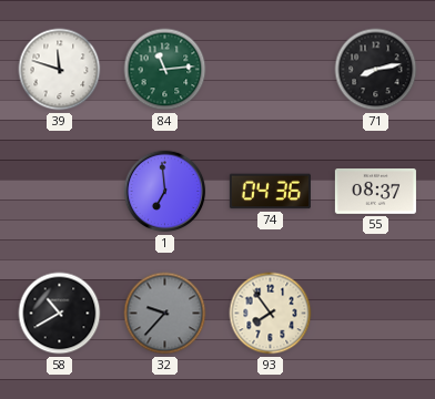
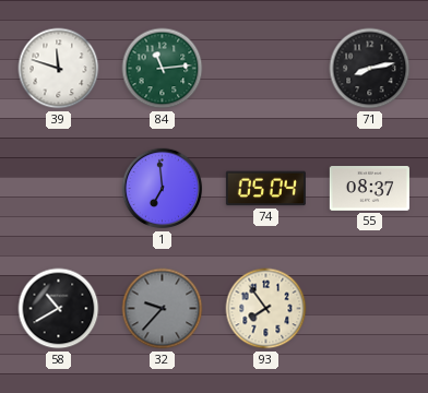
74: 04:36 -> 05:04
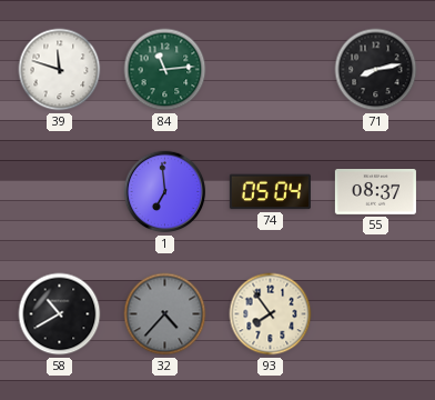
32: 9:37 -> 4:37
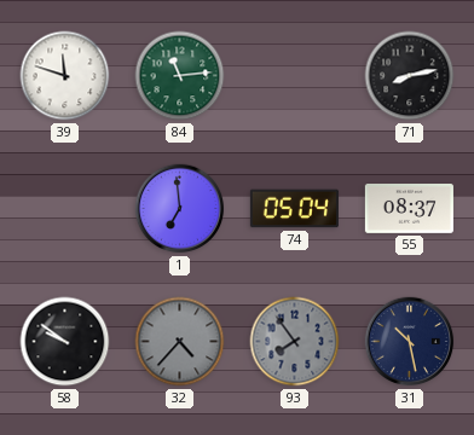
58: 10:40 -> 9:51
93 dial: cream -> grey
31: none -> 10:28
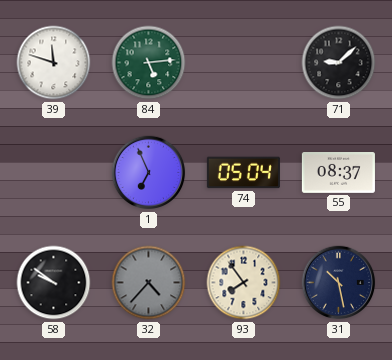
84: 11:14 -> 5:14
71: 8:13 -> 9:08
1: 6:59 -> 6:56
93 dial: grey -> cream
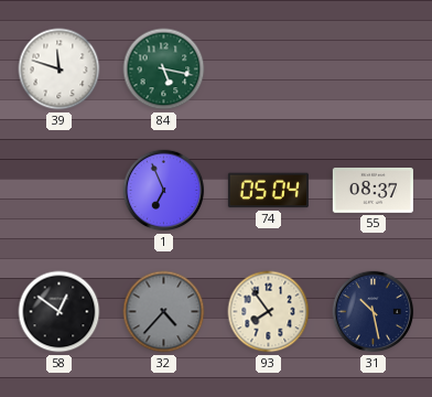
84: 5:14 -> 5:17
71: 9:08 -> none
58: 9:51 -> 12:51
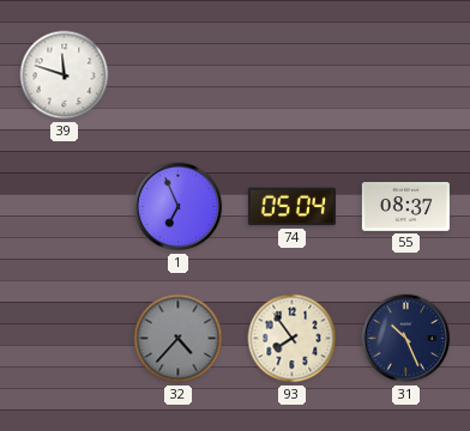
84: 5:17 -> none
58: 12:51 -> none
31: 10:28 -> 10:26
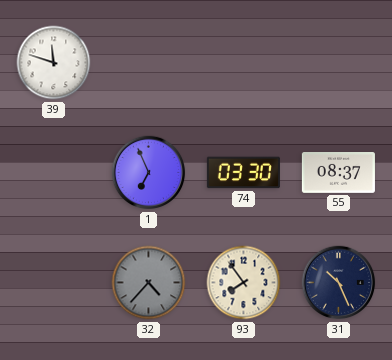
74: 05:04 -> 03:30
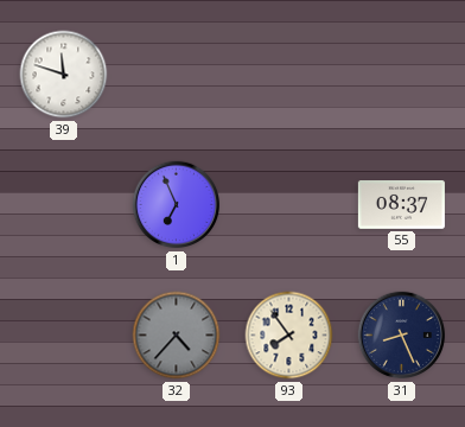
74: 03:30 -> none
31: 10:26 -> 8:26
